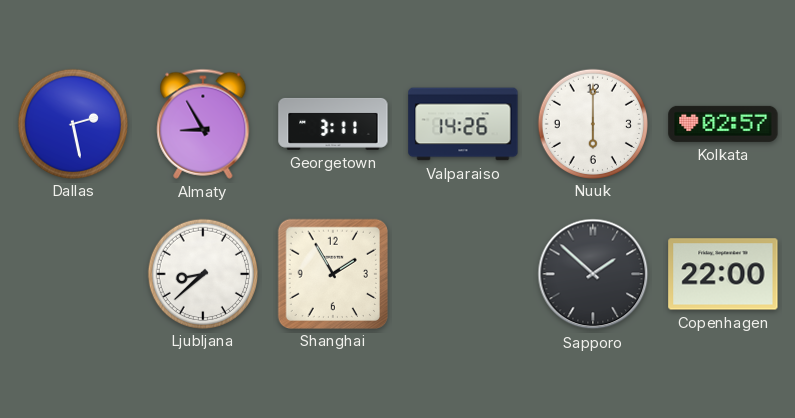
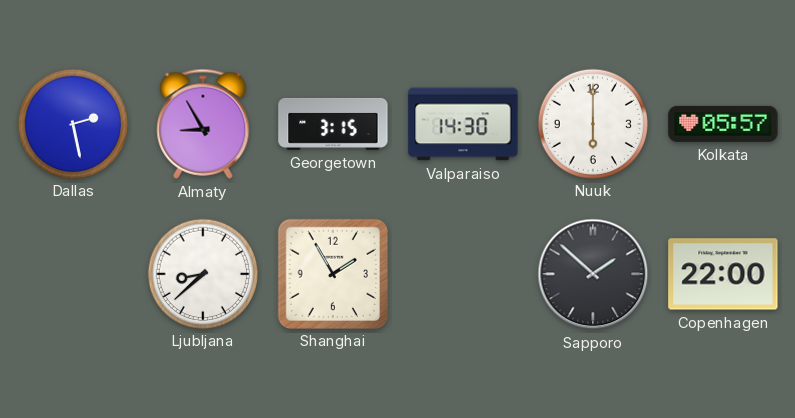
Georgetown: 3:11 -> 3:15
Valparaiso: 14:26 -> 14:30
Kolkata: 02:57 -> 05:57
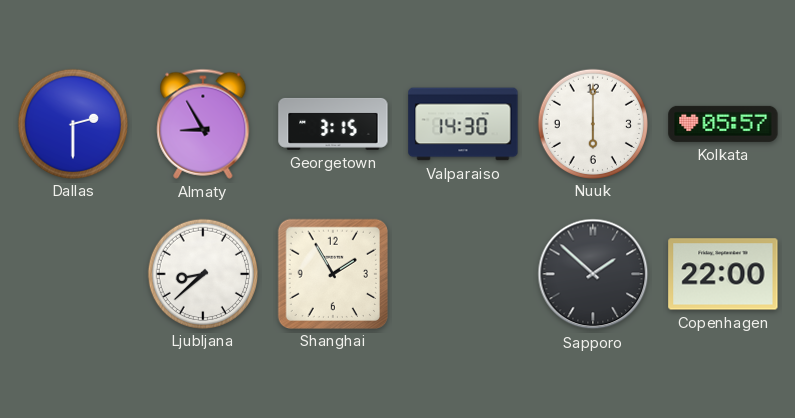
Dallas: 2:28 -> 2:30
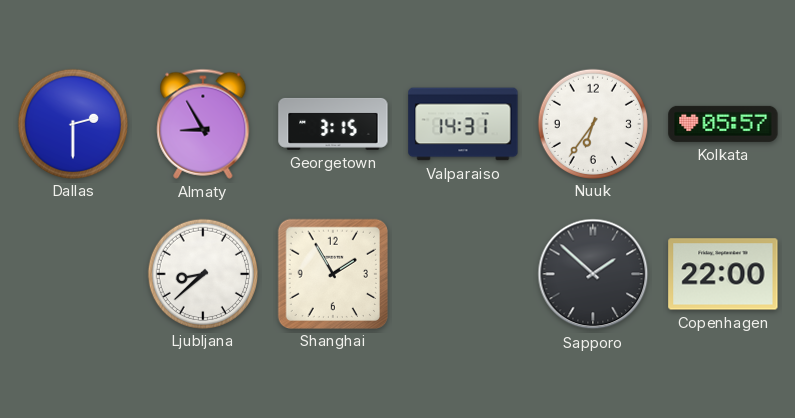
Valparaiso: 14:30 -> 14:31
Nuuk: 6:00 -> 6:36
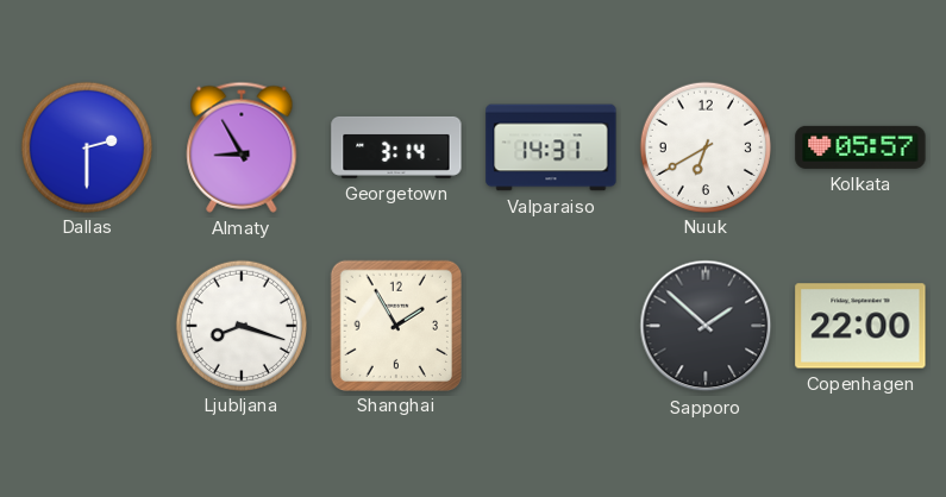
Georgetown: 3:15 -> 3:14
Nuuk: 6:36 -> 6:40
Ljubljana: 8:38 -> 8:18
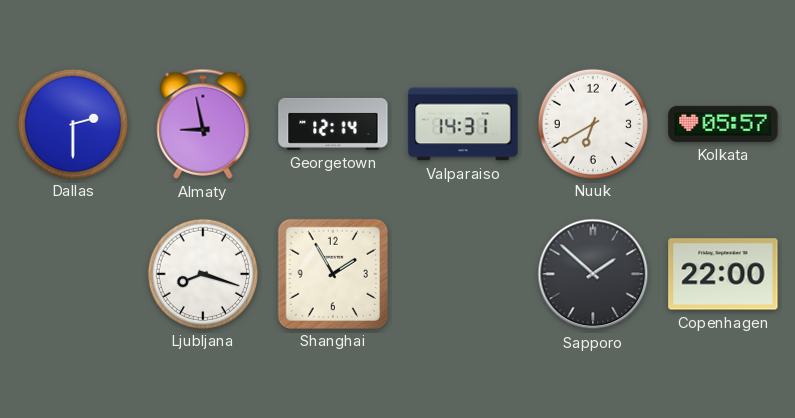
Almaty: 8:55 -> 8:58
Georgetown: 3:14 -> 12:14
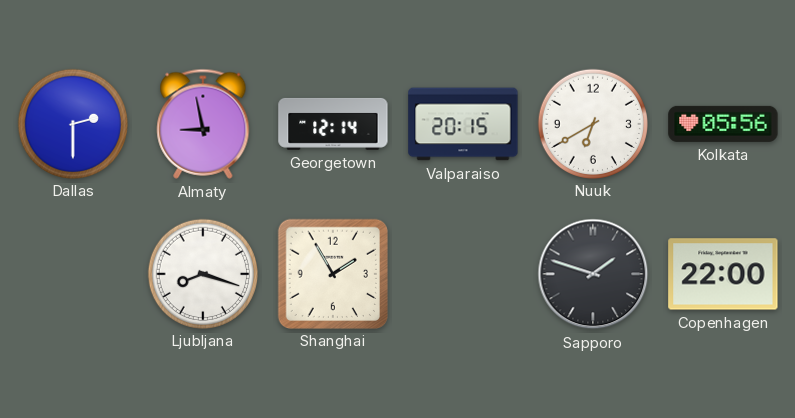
Valparaiso: 14:31 -> 20:15
Kolkata: 05:57 -> 05:56
Sapporo: 1:52 -> 1:48
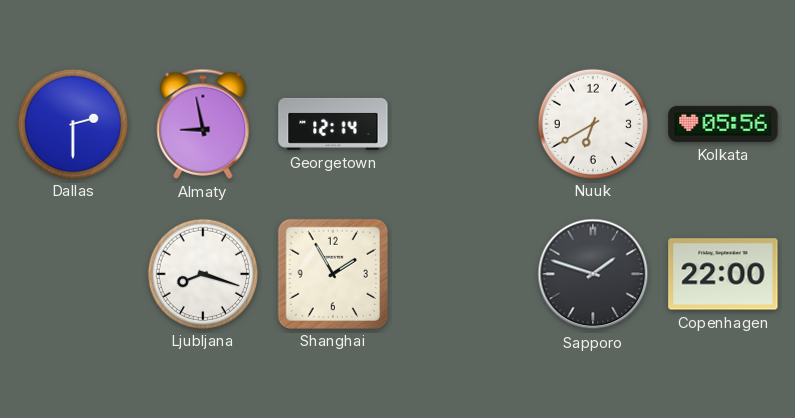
Valparaiso: 20:15 -> none
